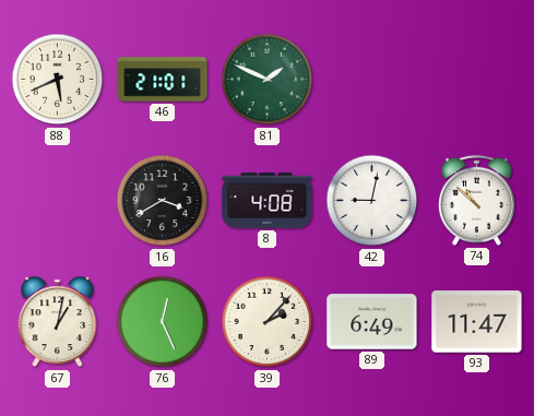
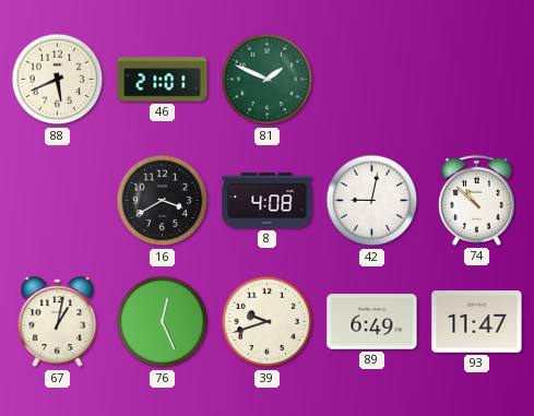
39: 2:07 -> 9:42
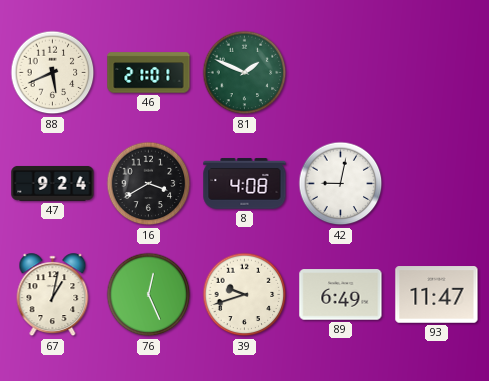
47: none -> 9:24
74: 10:52 -> none
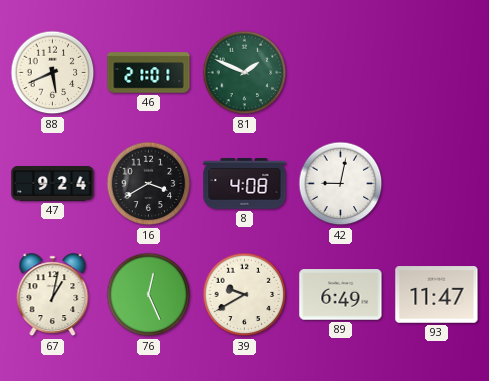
39: 9:42 -> 9:40
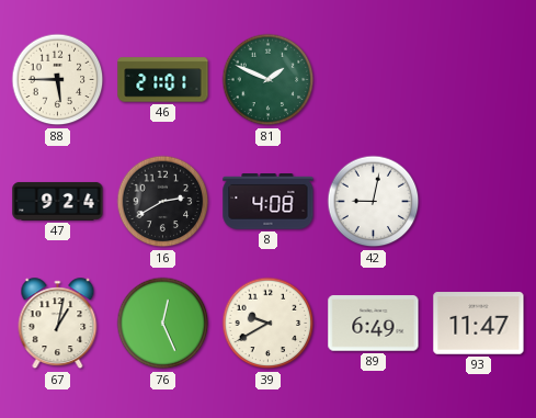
88: 5:41 -> 5:45
16: 3:40 -> 2:40
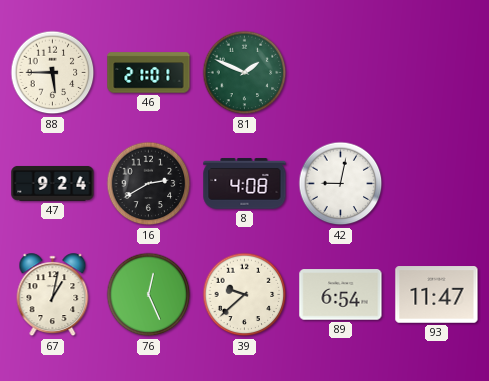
39: 9:40 -> 9:38
89: 6:49 -> 6:54
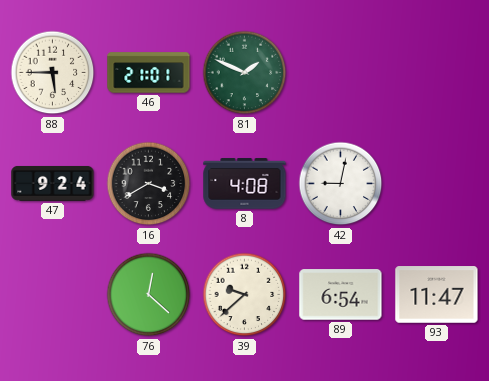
16: 2:40 -> 3:40
67: 1:02 -> none
76: 12:26 -> 12:22
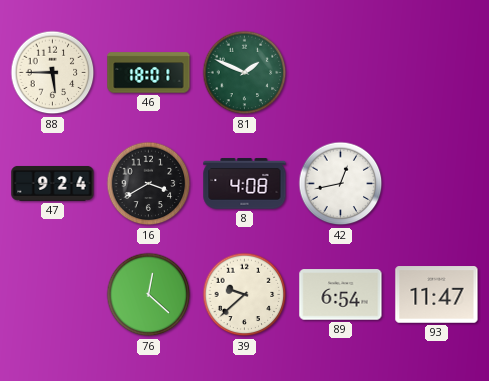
46: 21:01 -> 18:01
42: 9:02 -> 12:43
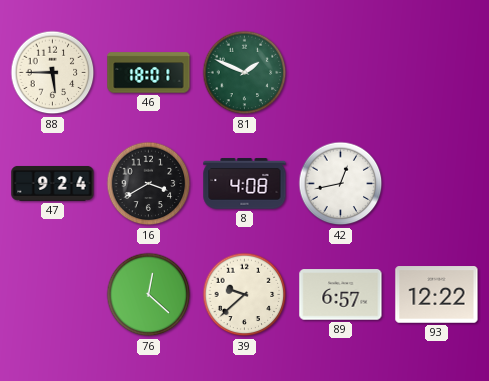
89: 6:54 -> 6:57
93: 11:47 -> 12:22
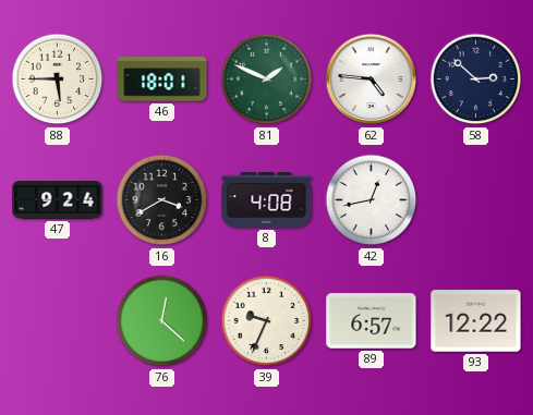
62: none -> 4:46
58: none -> 2:52
39: 9:38 -> 9:34
